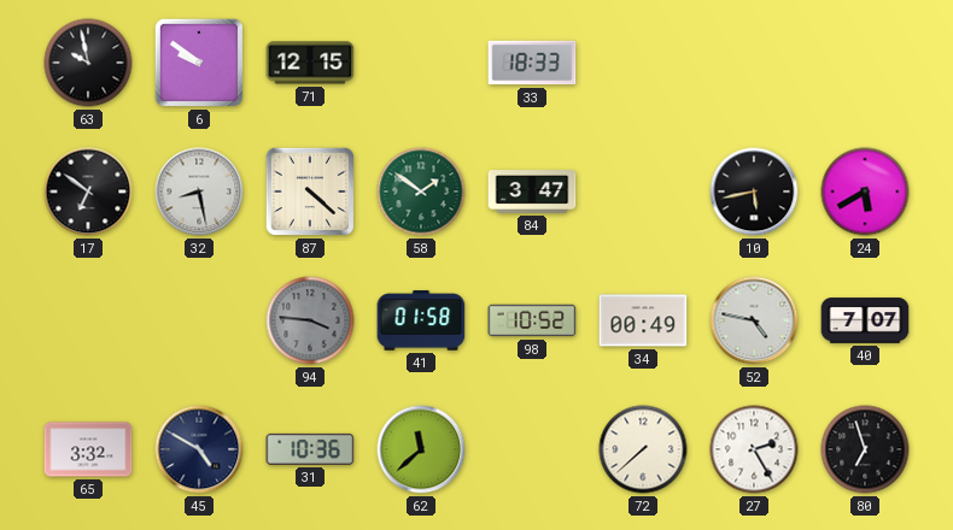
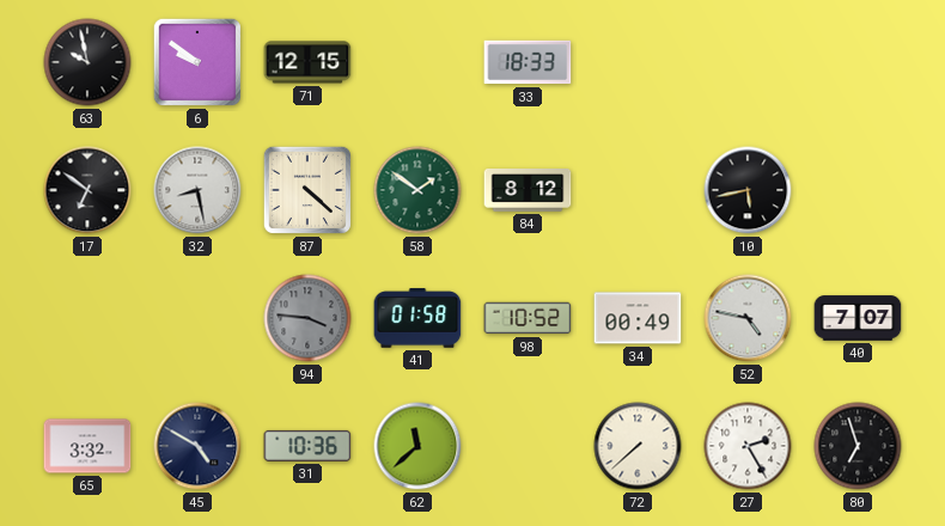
84: 3:47 -> 8:12
24: 5:40 -> none
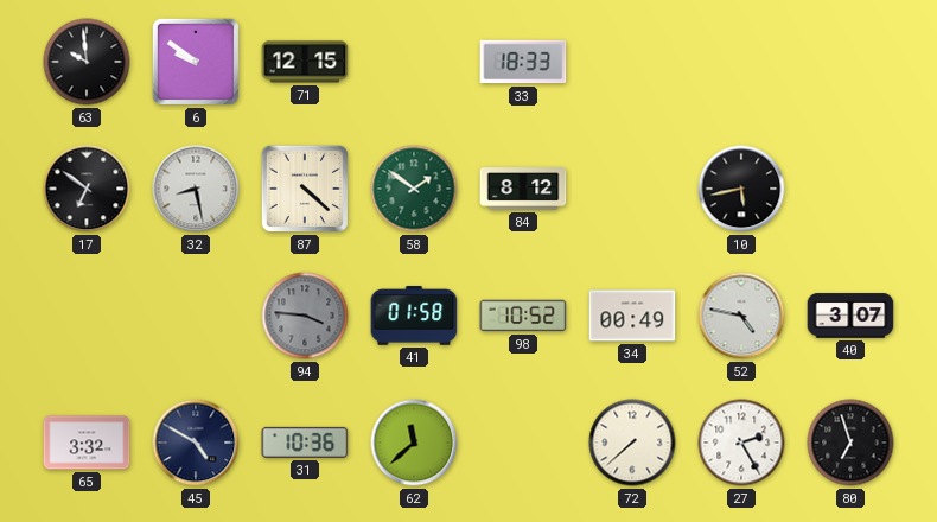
63: 9:58 -> 9:59
40: 7:07 -> 3:07
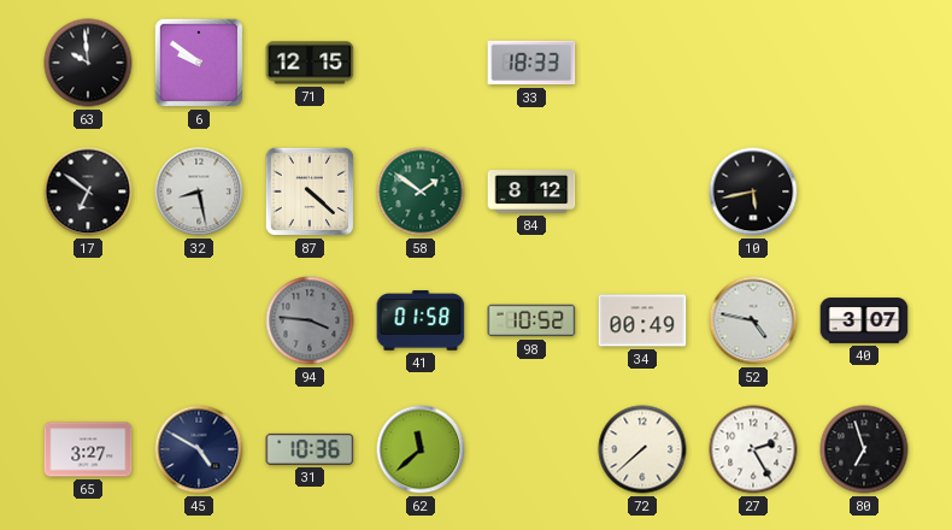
65: 3:32 -> 3:27
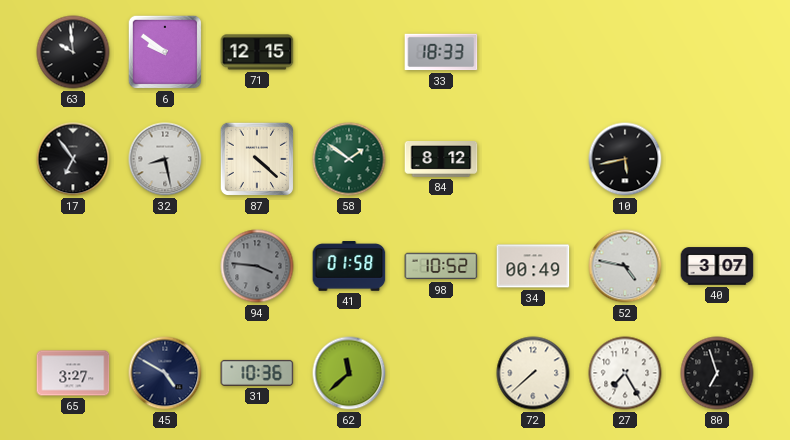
17: 6:51 -> 6:54
27: 2:25 -> 7:25
